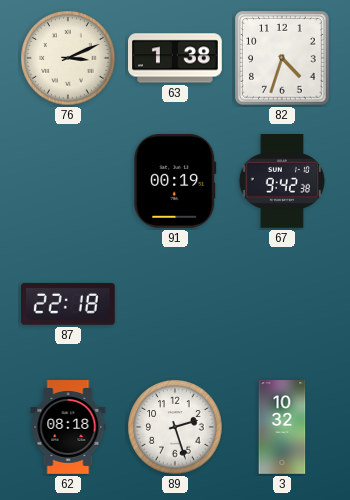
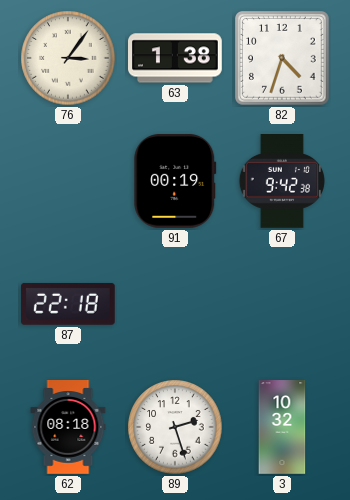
76: 3:11 -> 3:06
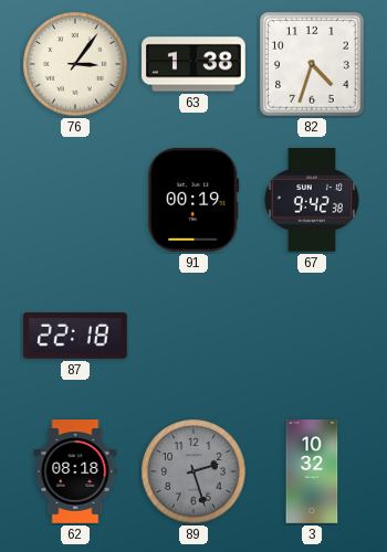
89 dial: white -> grey
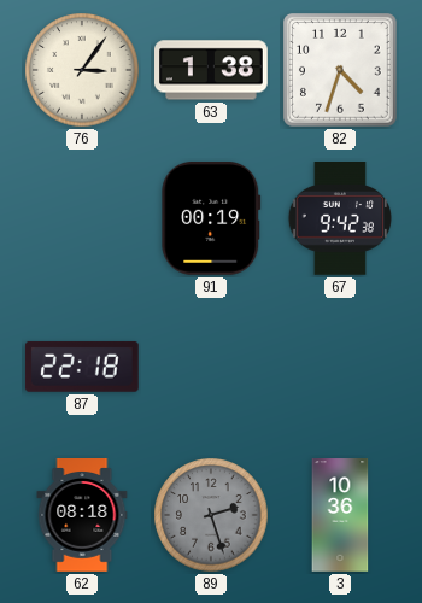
3: 10:32 -> 10:36
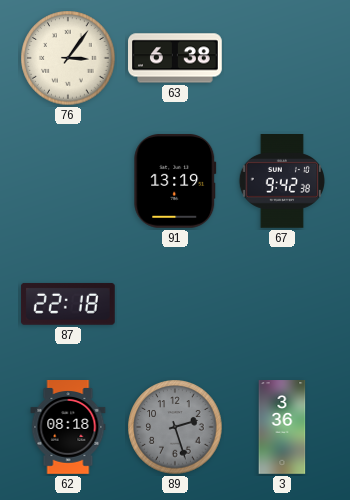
63: 1:38 -> 6:38
82: 4:33 -> none
91: 00:19 -> 13:19
3: 10:36 -> 3:36
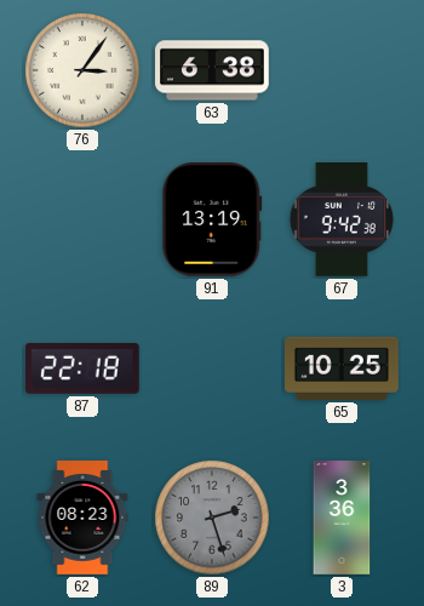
65: none -> 10:25
62: 08:18 -> 08:23
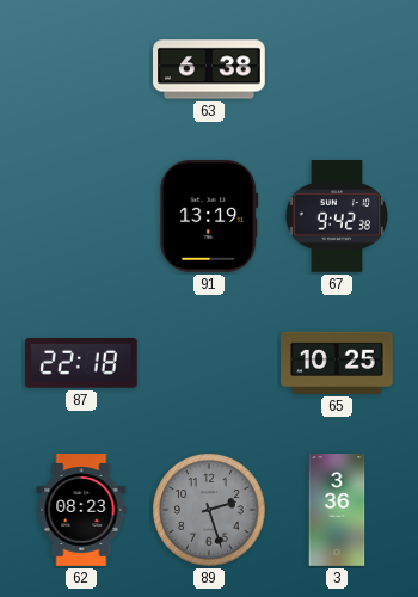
76: 3:06 -> none
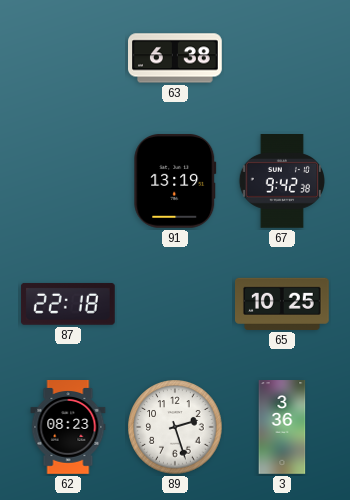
89 dial: grey -> white
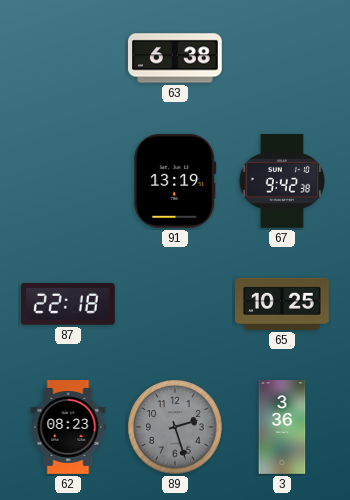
89 dial: white -> grey
